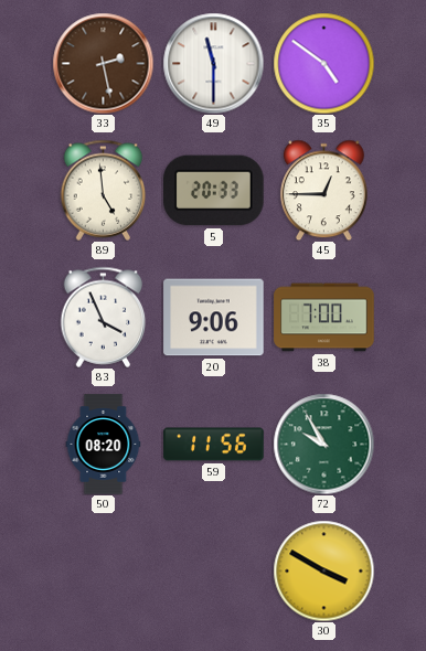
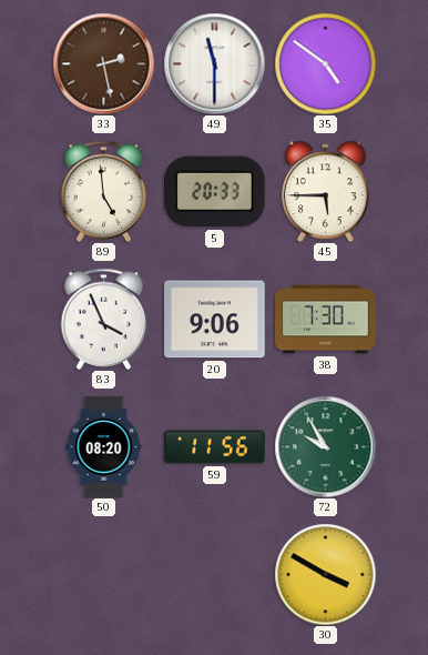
45: 12:45 -> 5:45
38: 7:00 -> 7:30
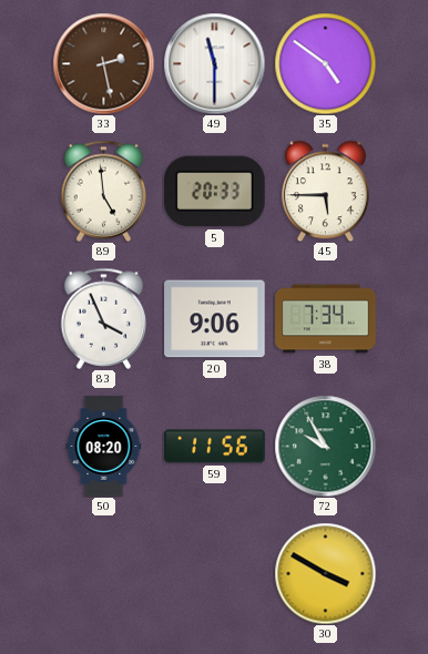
38: 7:30 -> 7:34
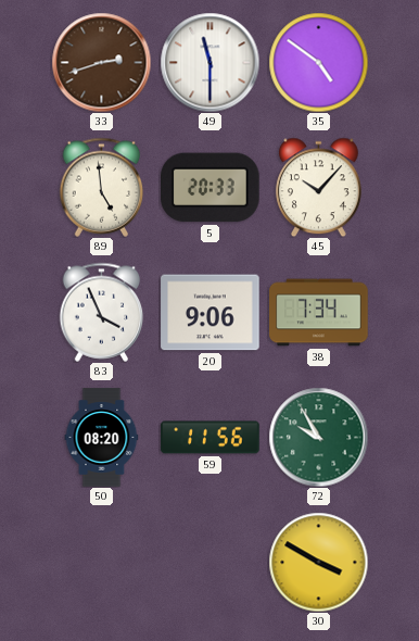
33: 2:28 -> 2:42
45: 5:45 -> 10:07
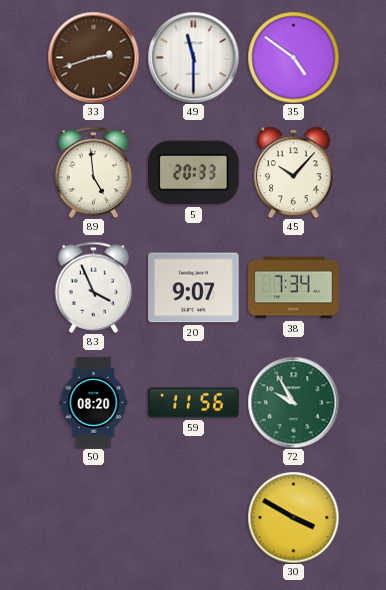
20: 9:06 -> 9:07
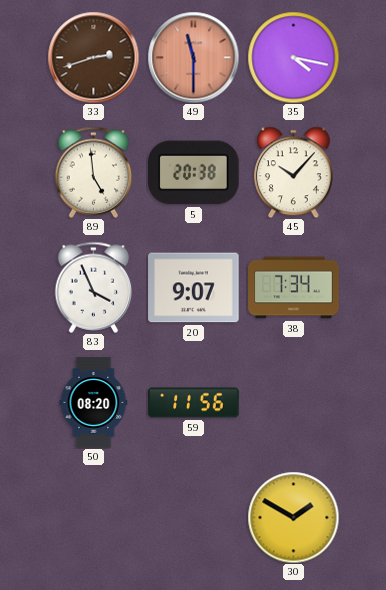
49 dial: white -> salmon
35: 4:51 -> 4:17
5: 20:33 -> 20:38
72: 9:55 -> none
30: 3:50 -> 1:50
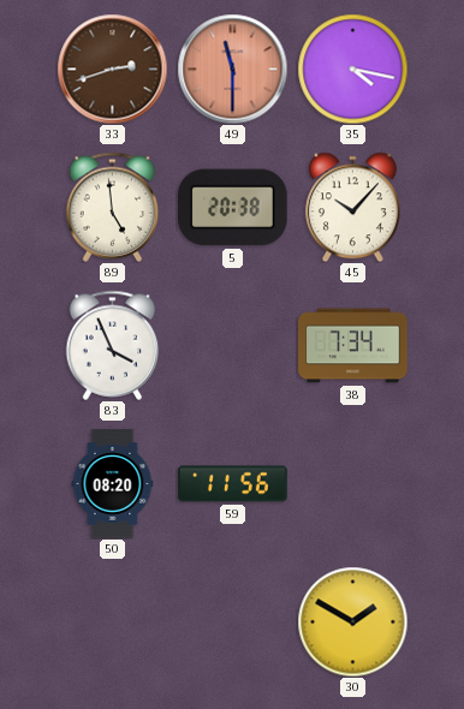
20: 9:07 -> none
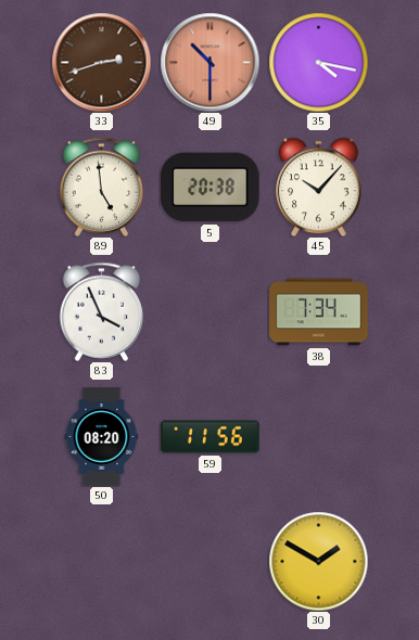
49: 11:30 -> 10:30
